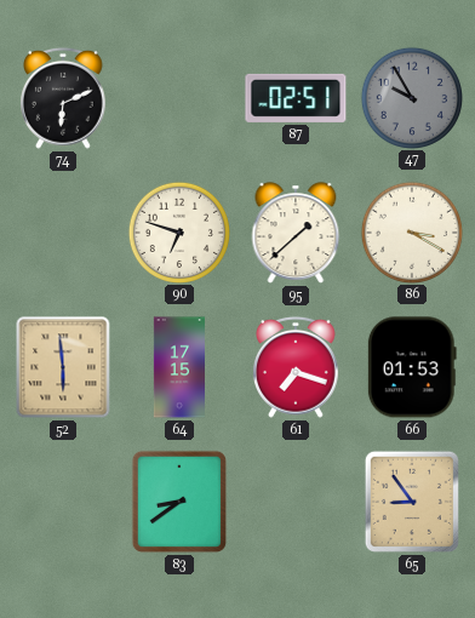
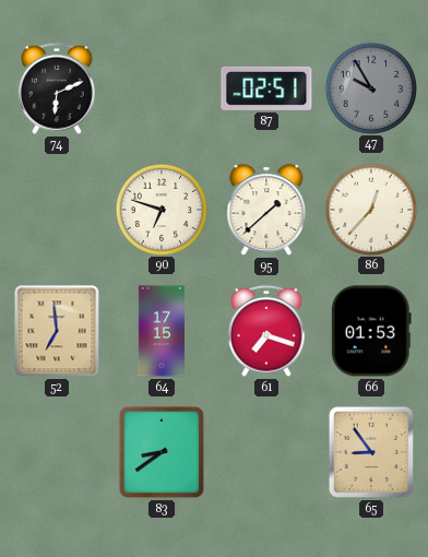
86: 3:20 -> 12:37
52: 5:59 -> 6:59
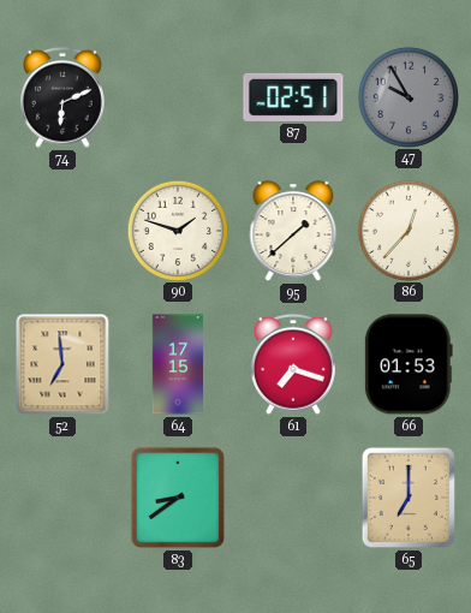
90: 6:48 -> 1:48
65: 8:54 -> 7:00
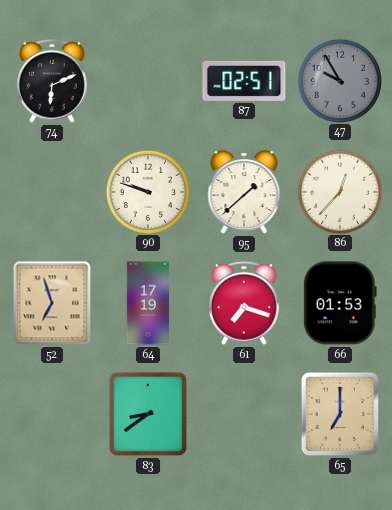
90: 1:48 -> 9:48
52: 6:59 -> 6:57
64: 17:15 -> 17:19
